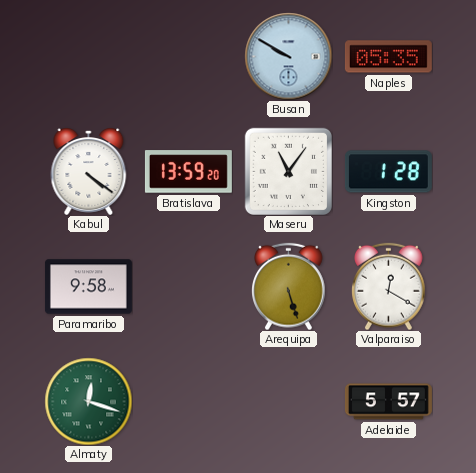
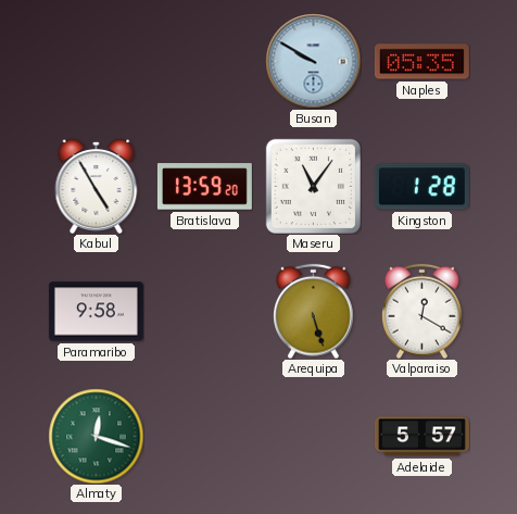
Kabul: 4:21 -> 4:55
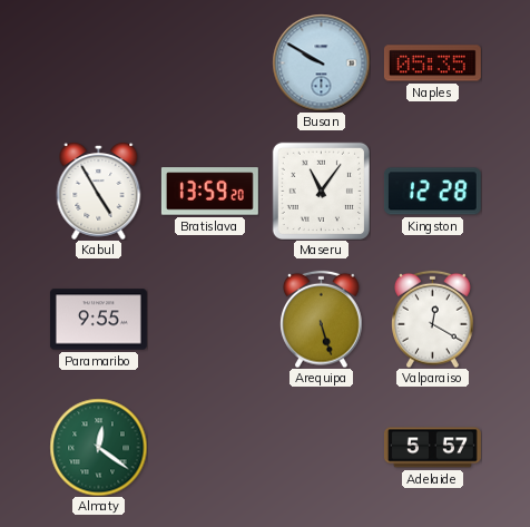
Kingston: 1:28 -> 12:28
Paramaribo: 9:58 -> 9:55
Almaty: 12:18 -> 12:21
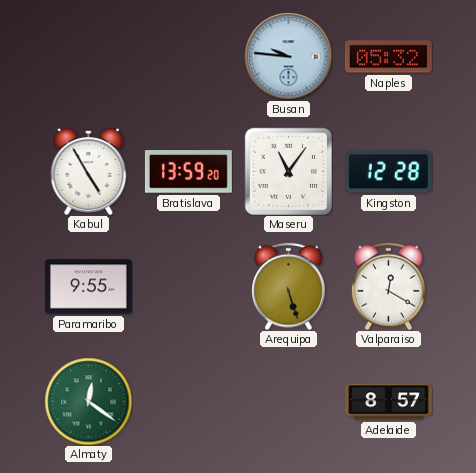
Busan: 9:50 -> 9:46
Naples: 05:35 -> 05:32
Adelaide: 5:57 -> 8:57
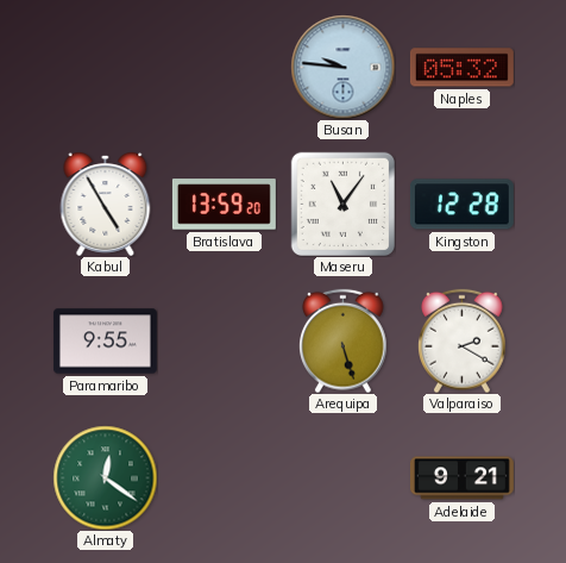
Valparaiso: 12:20 -> 2:20
Adelaide: 8:57 -> 9:21
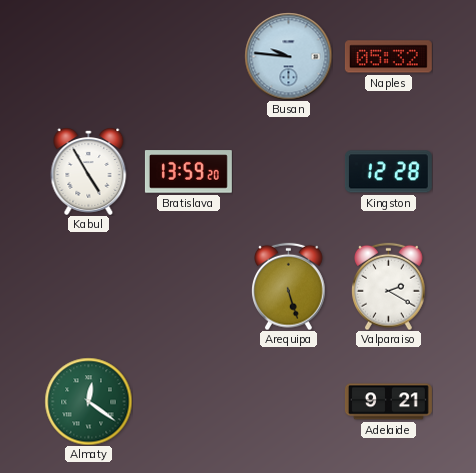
Maseru: 11:06 -> none
Paramaribo: 9:55 -> none
